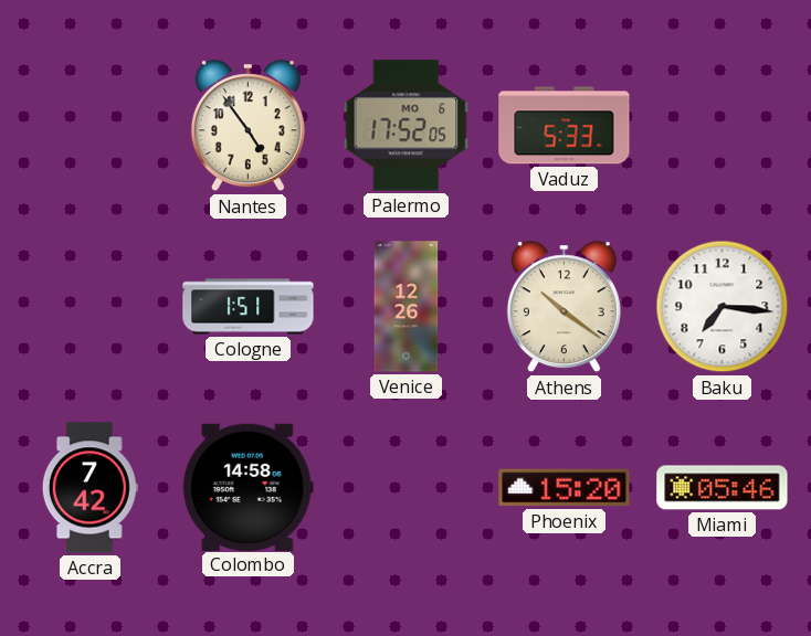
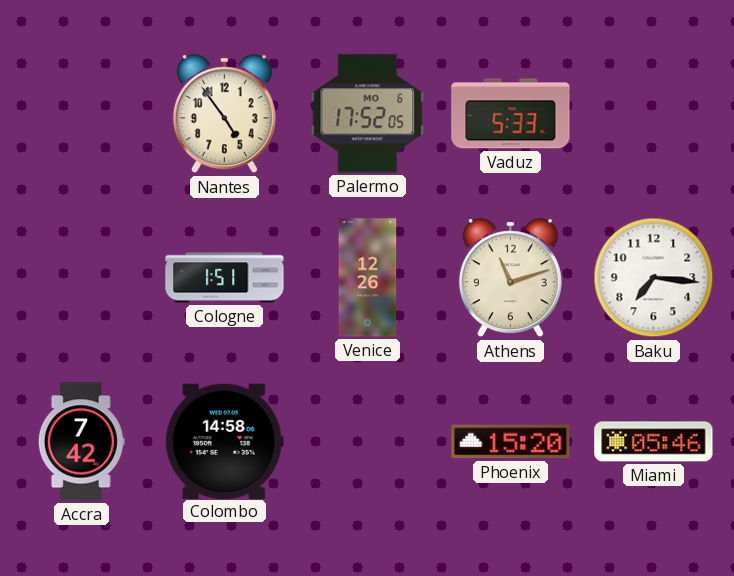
Athens: 10:21 -> 11:12
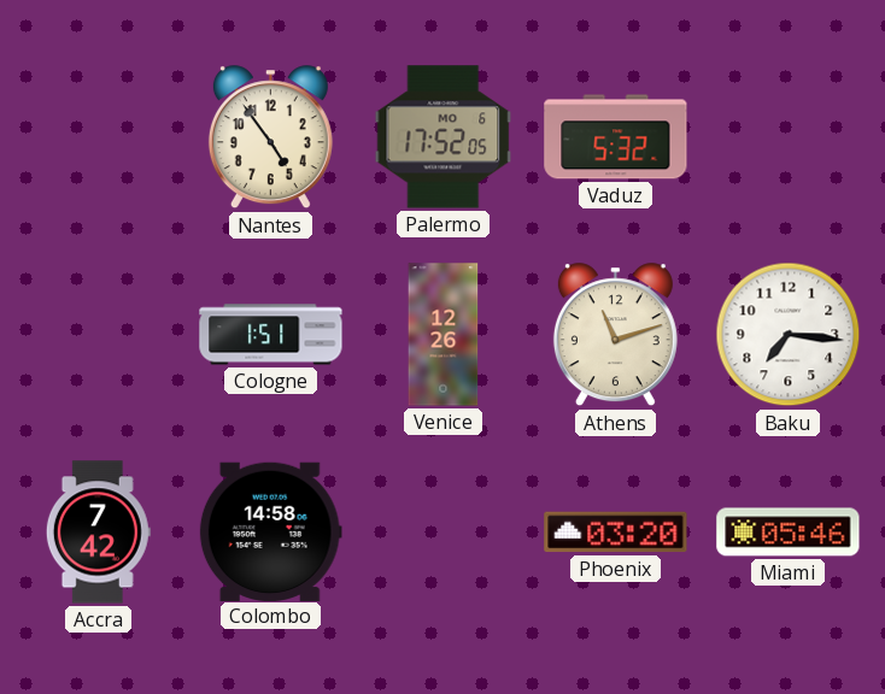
Vaduz: 5:33 -> 5:32
Phoenix: 15:20 -> 03:20
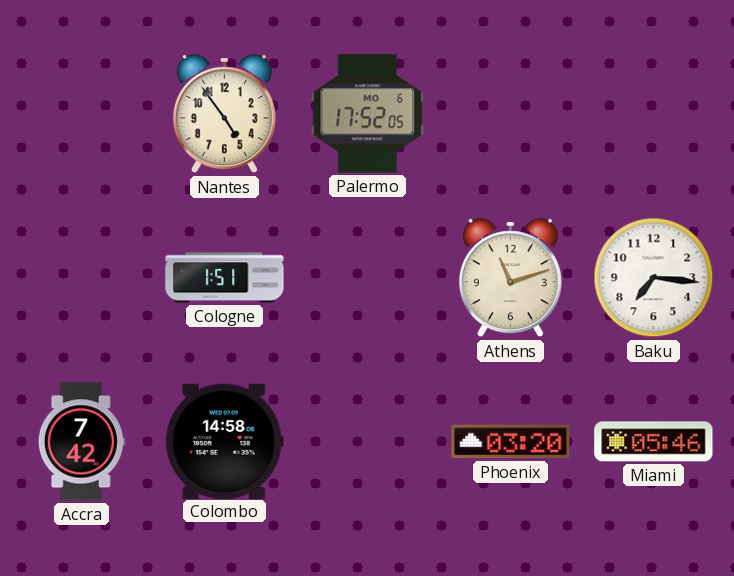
Vaduz: 5:32 -> none
Venice: 12:26 -> none
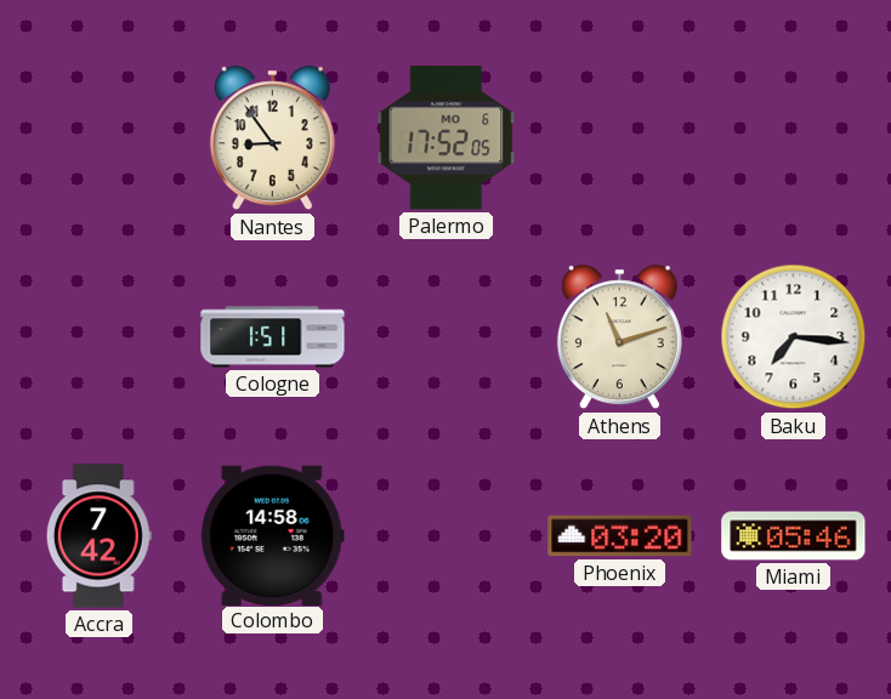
Nantes: 4:54 -> 8:54
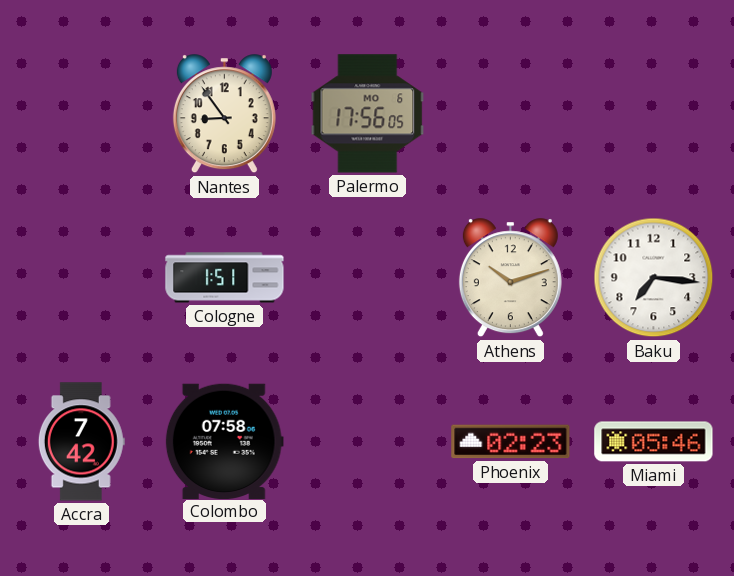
Palermo: 17:52 -> 17:56
Athens: 11:12 -> 10:12
Colombo: 14:58 -> 07:58
Phoenix: 03:20 -> 02:23
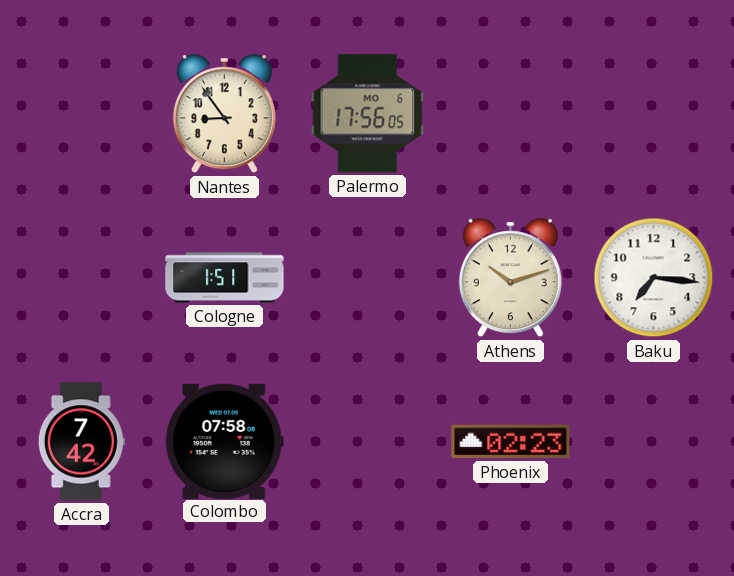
Miami: 05:46 -> none
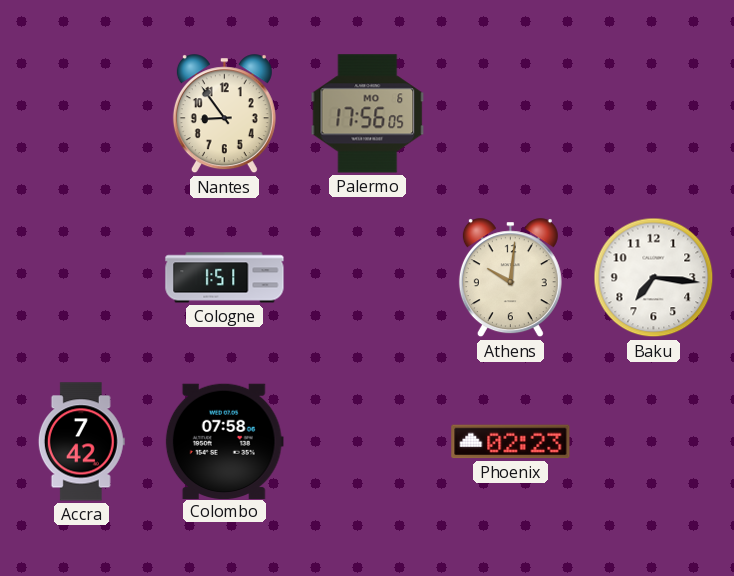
Athens: 10:12 -> 10:01
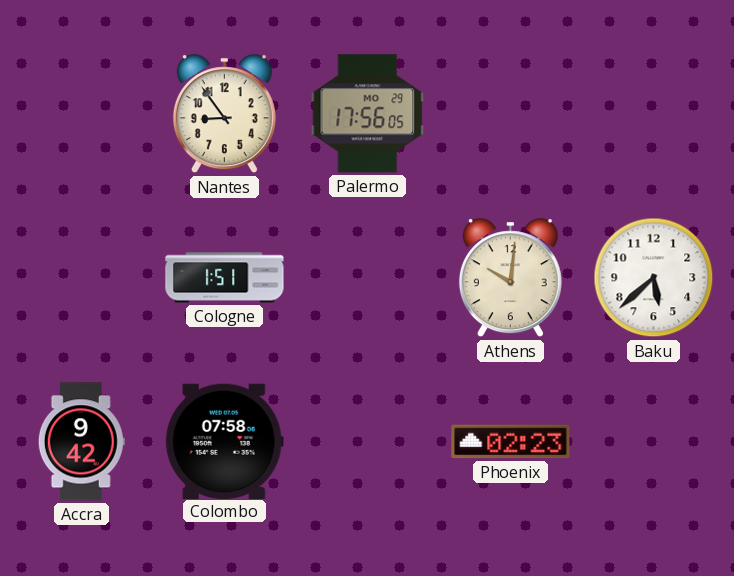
Palermo date: MO 6 -> MO 29
Baku: 7:16 -> 5:38
Accra: 7:42 -> 9:42
